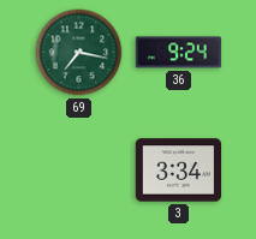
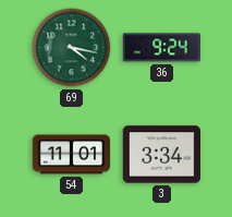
69: 7:17 -> 4:17
54: none -> 11:01
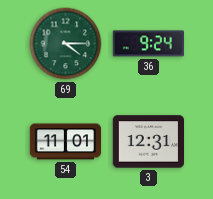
69: 4:17 -> 4:15
3: 3:34 -> 12:31
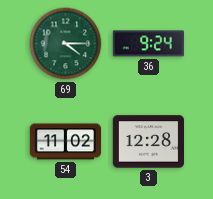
54: 11:01 -> 11:02
3: 12:31 -> 12:28
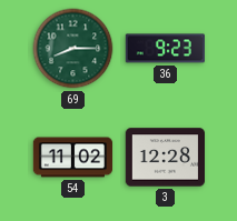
69: 4:15 -> 8:15
36: 9:24 -> 9:23
